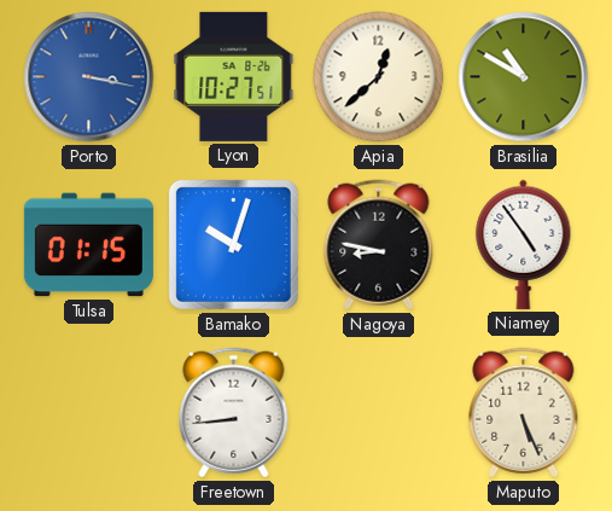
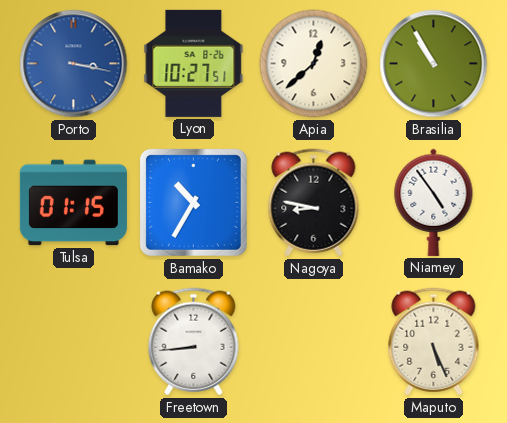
Brasilia: 10:50 -> 10:55
Bamako: 10:03 -> 10:35
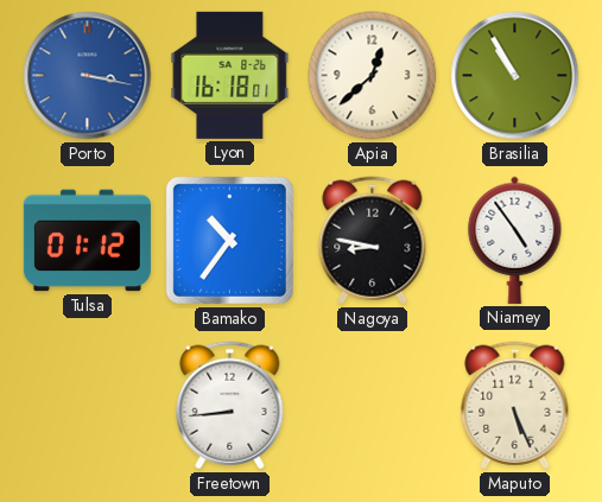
Lyon: 10:27 -> 16:18
Tulsa: 01:15 -> 01:12
Bamako: 10:35 -> 10:36
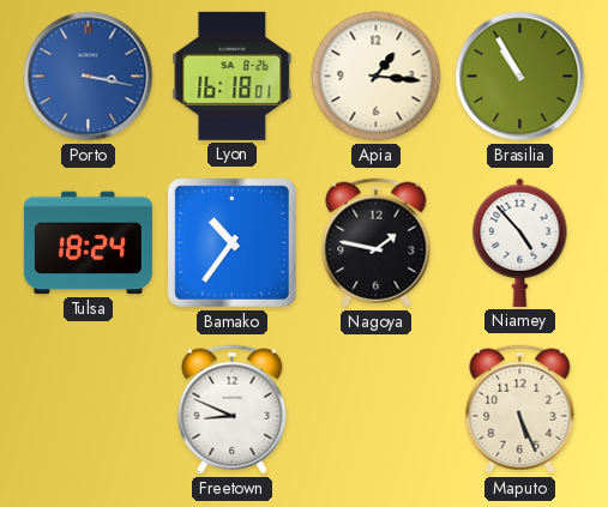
Apia: 12:38 -> 1:16
Tulsa: 01:12 -> 18:24
Nagoya: 8:47 -> 1:47
Niamey: 4:54 -> 4:53
Freetown: 8:44 -> 8:49
